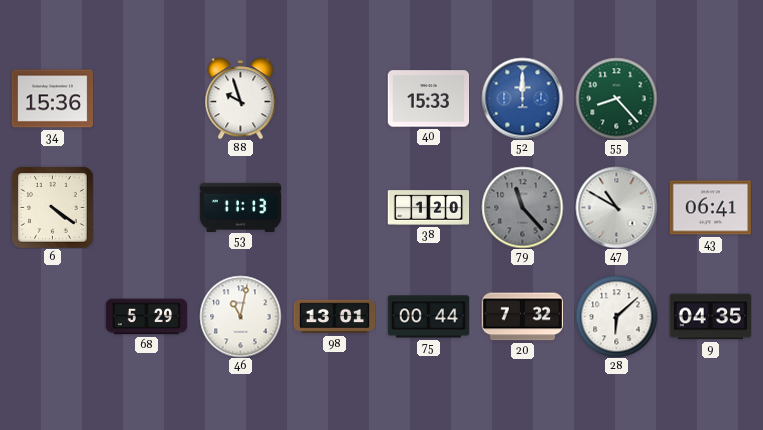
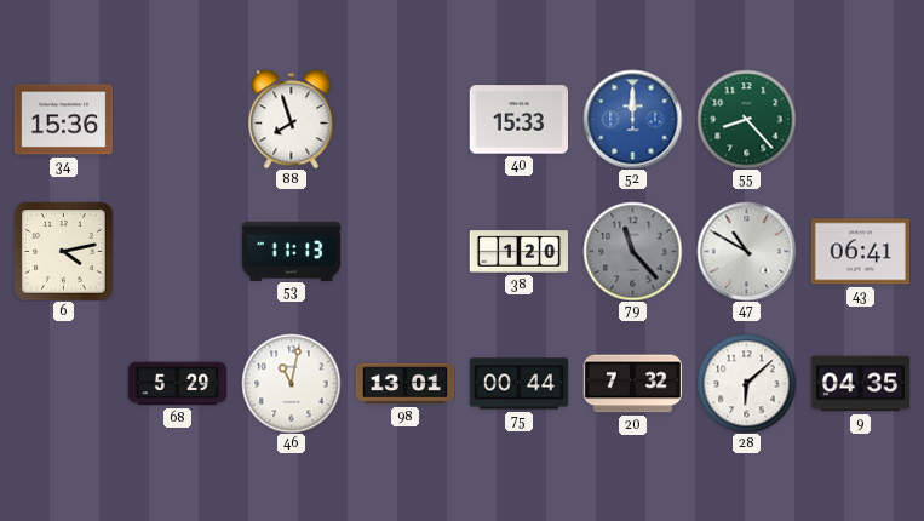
88: 9:57 -> 7:57
6: 4:21 -> 4:13
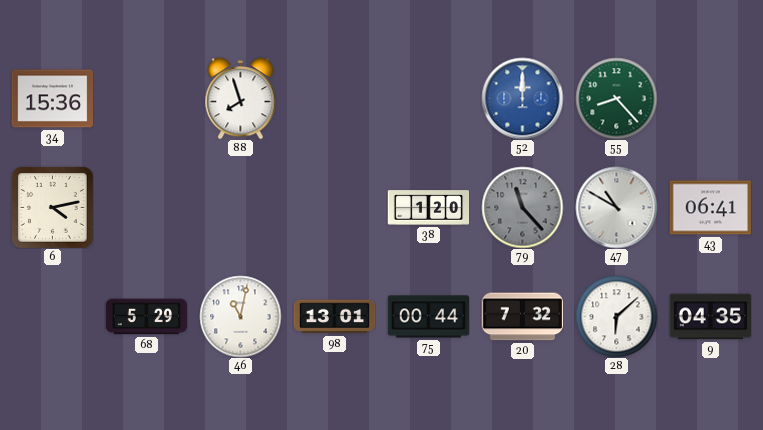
40: 15:33 -> none
53: 11:13 -> none
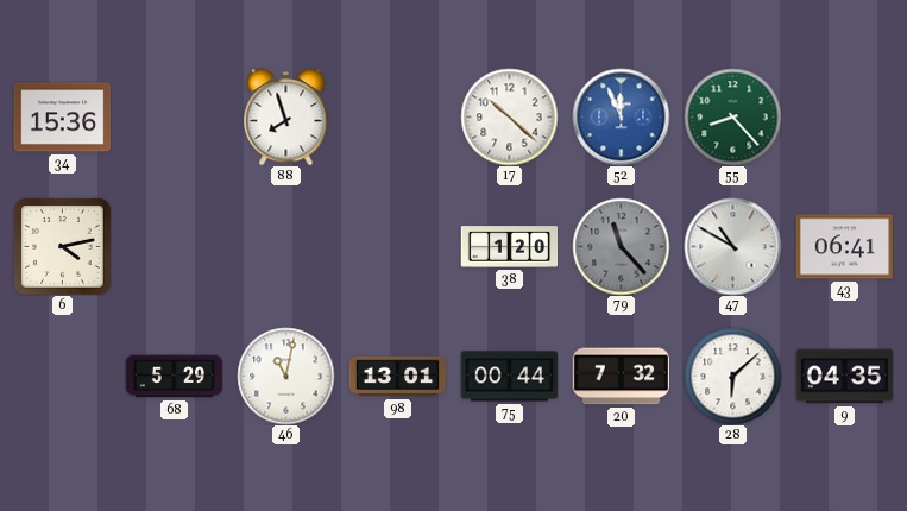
17: none -> 10:22
52: 12:00 -> 11:56
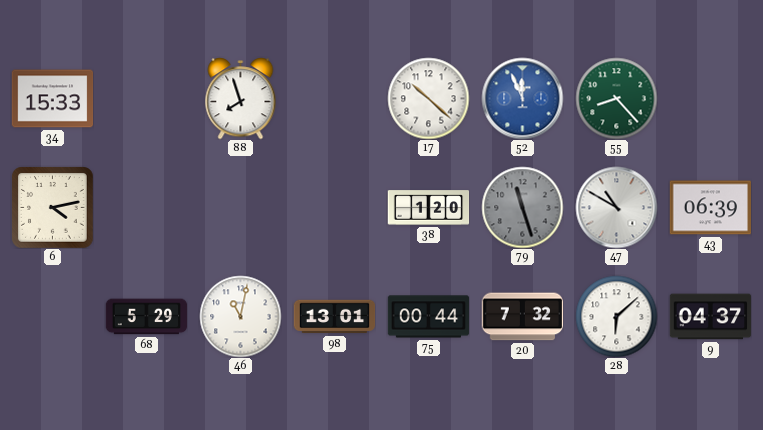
34: 15:36 -> 15:33
79: 11:23 -> 11:27
43: 06:41 -> 06:39
9: 04:35 -> 04:37
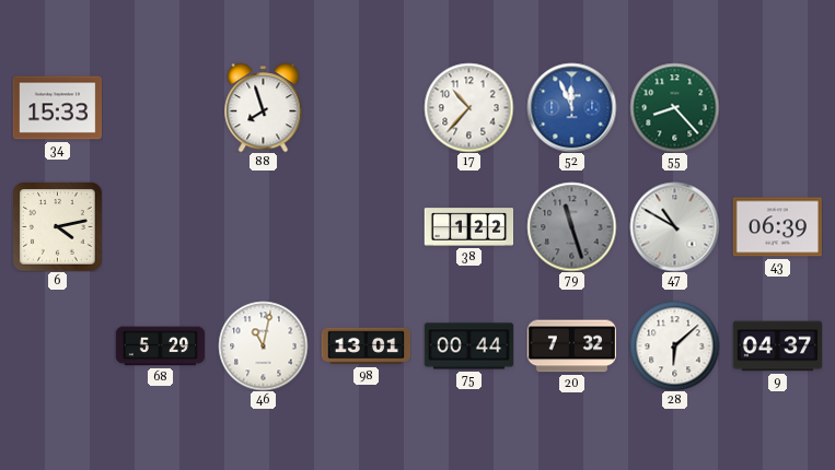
17: 10:22 -> 10:37
38: 1:20 -> 1:22
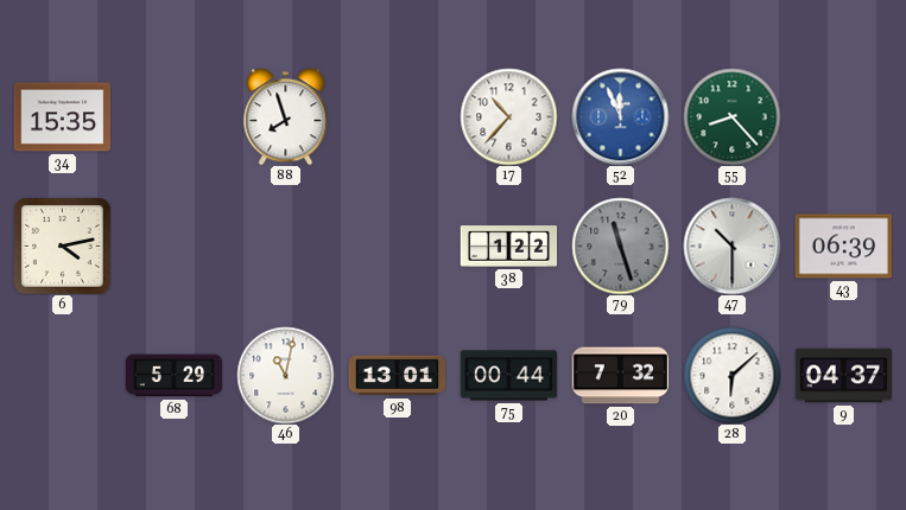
34: 15:33 -> 15:35
47: 10:50 -> 10:30
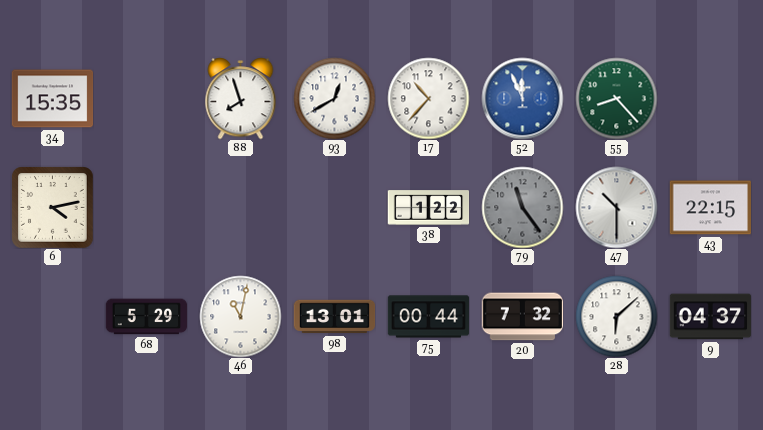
93: none -> 12:40
79: 11:27 -> 11:24
43: 06:39 -> 22:15
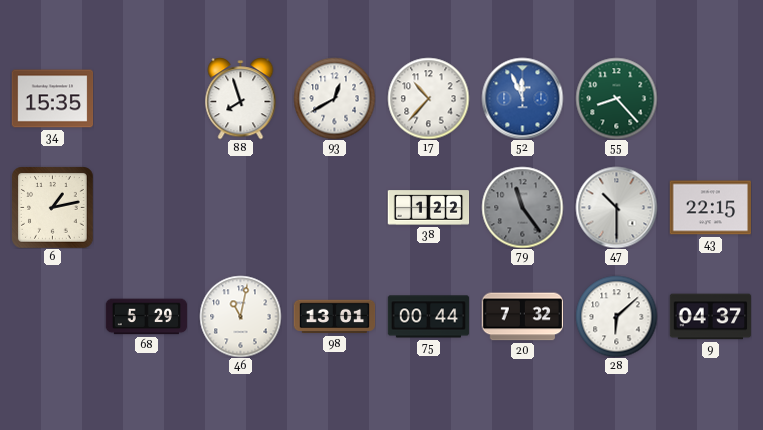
6: 4:13 -> 1:13
